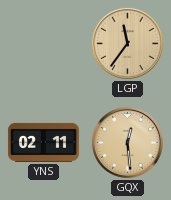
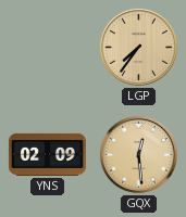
LGP: 11:36 -> 7:36
YNS: 02:11 -> 02:09
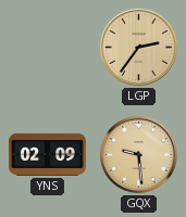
LGP: 7:36 -> 2:36
GQX: 12:29 -> 9:29
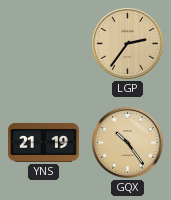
YNS: 02:09 -> 21:19
GQX: 9:29 -> 10:24
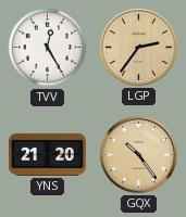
TVV: none -> 12:25
YNS: 21:19 -> 21:20
